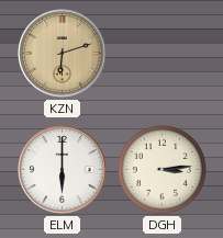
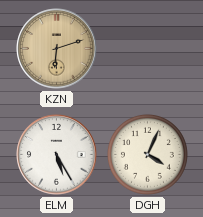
ELM: 6:00 -> 5:25
DGH: 3:14 -> 4:04
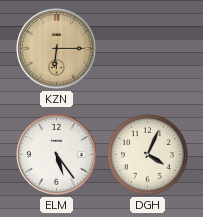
KZN: 6:12 -> 6:15
ELM: 5:25 -> 5:24
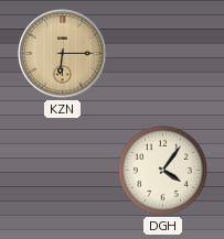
ELM: 5:24 -> none
DGH: 4:04 -> 4:06
